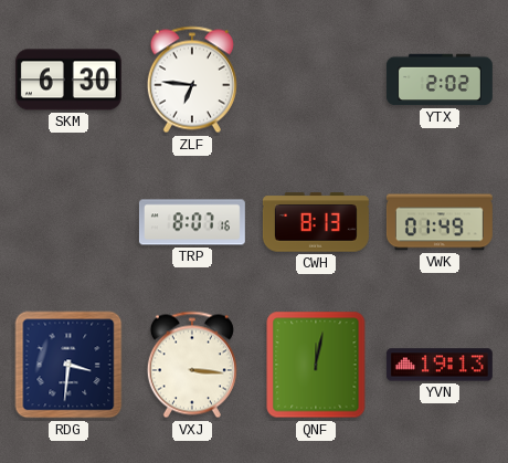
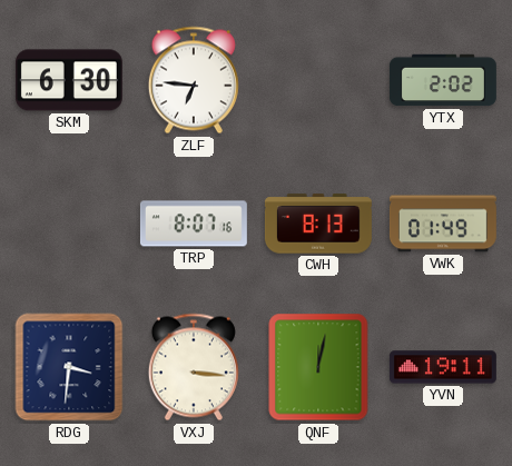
YVN: 19:13 -> 19:11
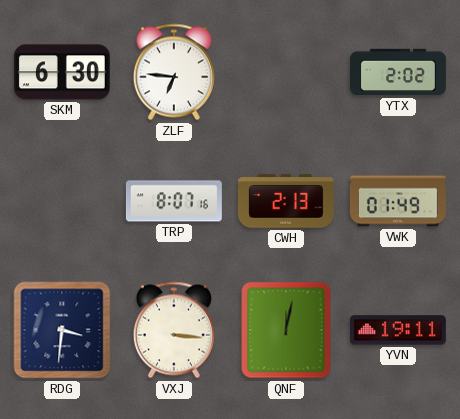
CWH: 8:13 -> 2:13
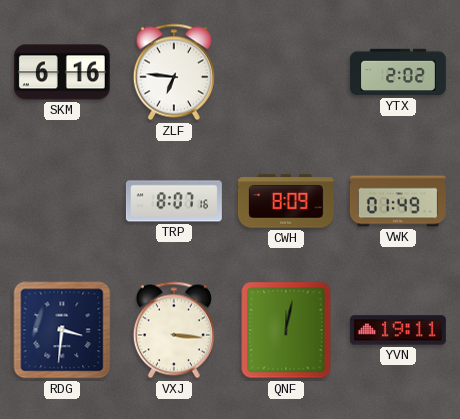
SKM: 6:30 -> 6:16
CWH: 2:13 -> 8:09
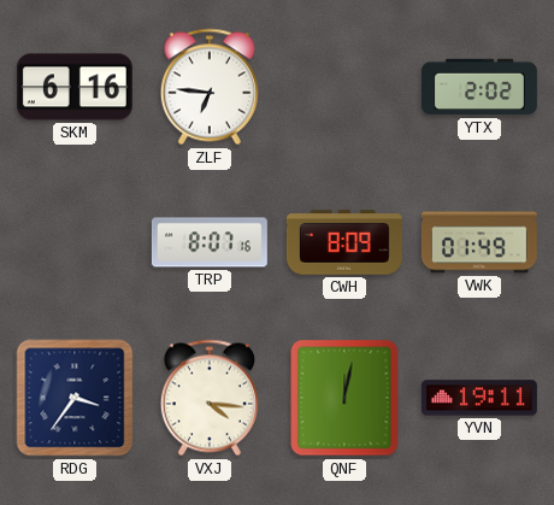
RDG: 3:31 -> 3:36
VXJ: 3:16 -> 4:16
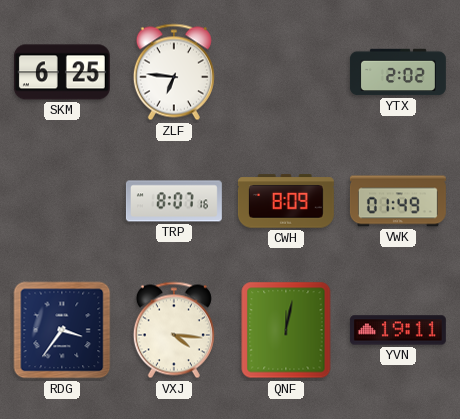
SKM: 6:16 -> 6:25
